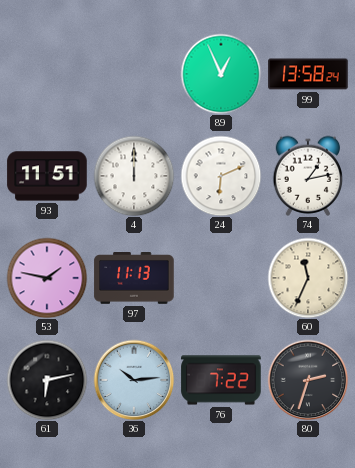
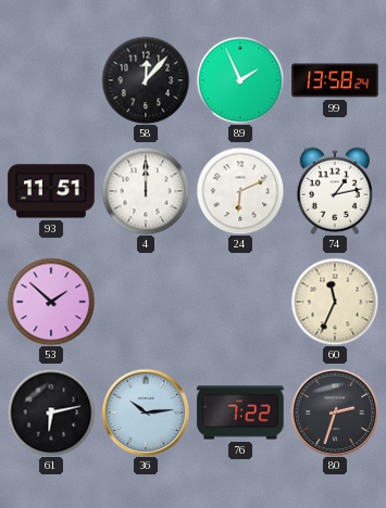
58: none -> 12:07
89: 12:56 -> 1:56
53: 1:47 -> 1:52
97: 11:13 -> none
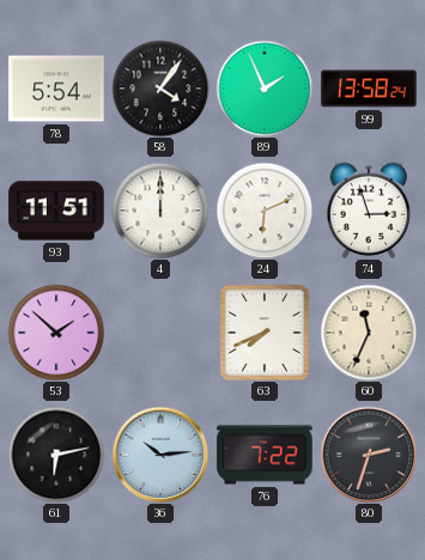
78: none -> 5:54
58: 12:07 -> 4:06
74: 1:13 -> 2:57
63: none -> 7:41
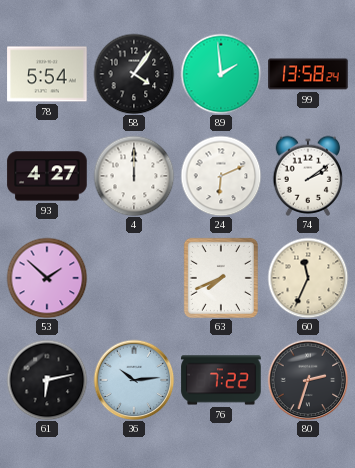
89: 1:56 -> 1:59
93: 11:51 -> 4:27
74: 2:57 -> 2:09
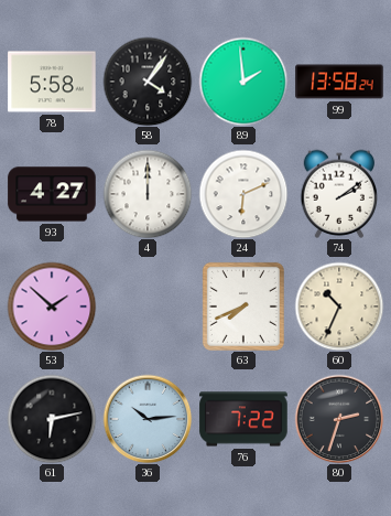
78: 5:54 -> 5:58
60: 11:34 -> 10:34
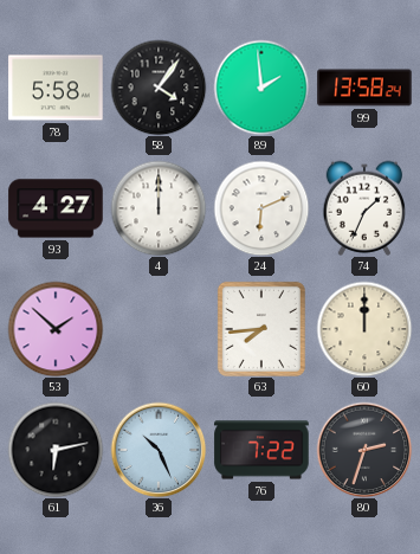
74: 2:09 -> 1:34
63: 7:41 -> 7:44
60: 10:34 -> 12:00
36: 10:14 -> 10:26
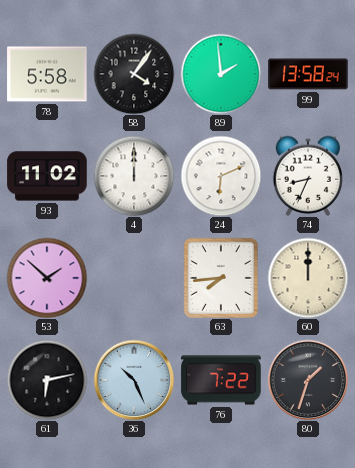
93: 4:27 -> 11:02
74: 1:34 -> 8:34
80: 2:33 -> 1:33
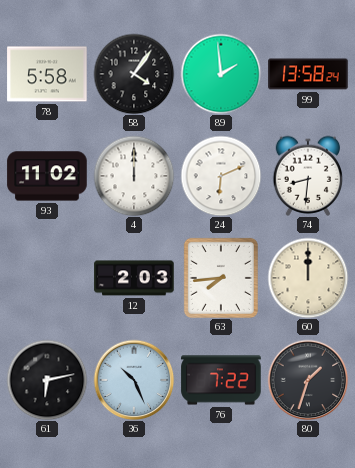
74: 8:34 -> 8:31
53: 1:52 -> none
12: none -> 2:03
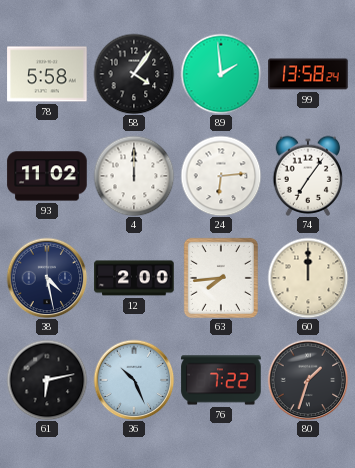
24: 6:11 -> 6:14
74: 8:31 -> 7:06
38: none -> 4:28
12: 2:03 -> 2:00
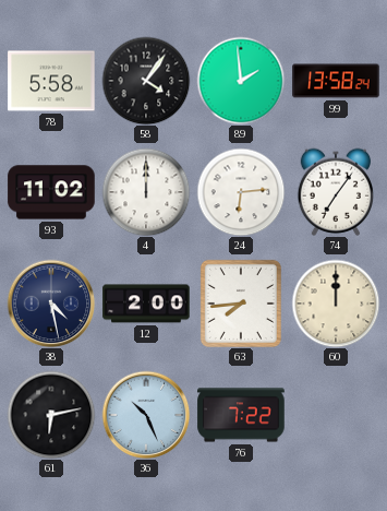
80: 1:33 -> none
